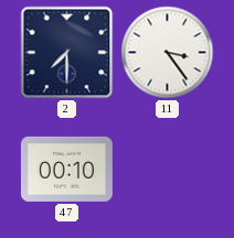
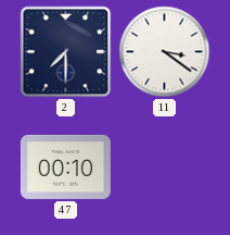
11: 3:24 -> 3:21
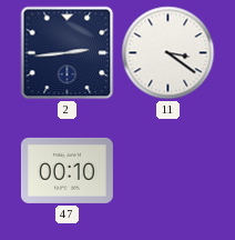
2: 7:30 -> 2:44
